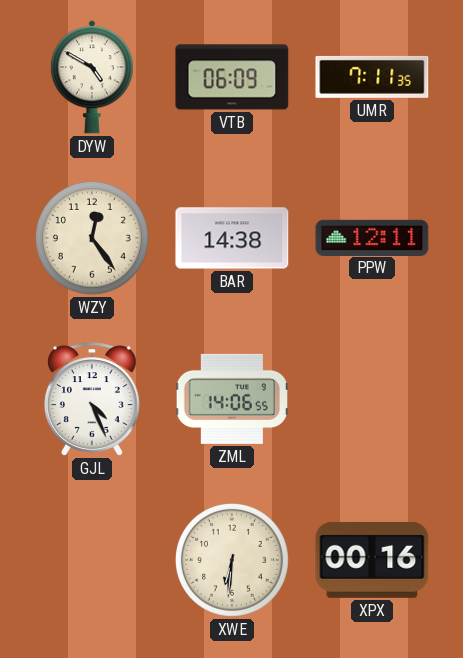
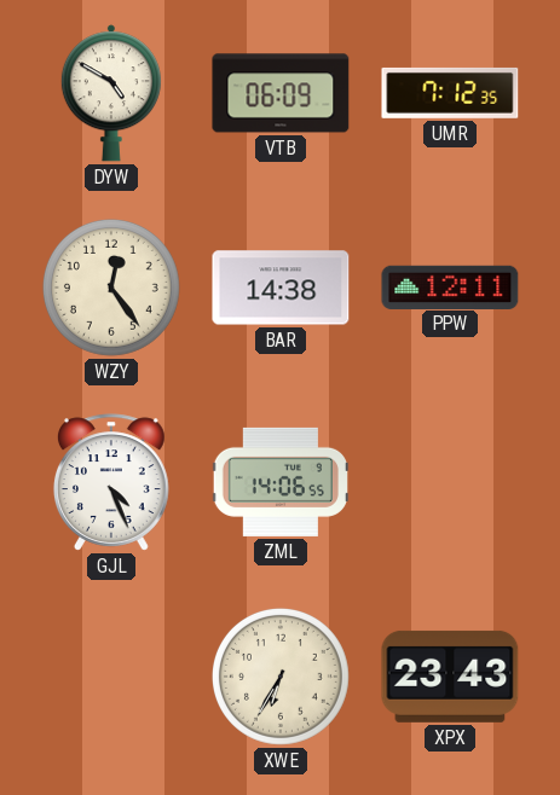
UMR: 7:11 -> 7:12
XWE: 6:31 -> 6:35
XPX: 00:16 -> 23:43
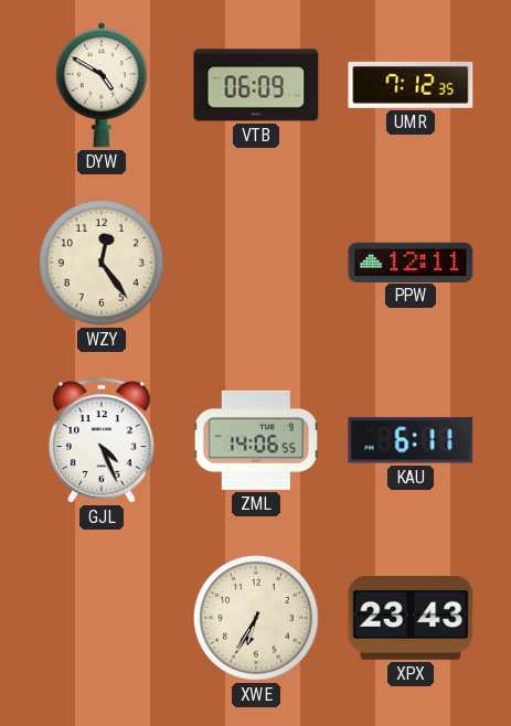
BAR: 14:38 -> none
KAU: none -> 6:11
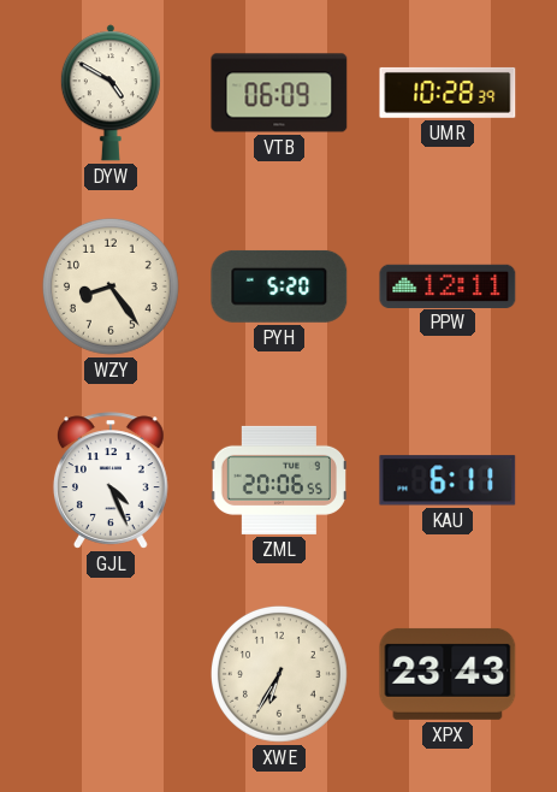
UMR: 7:12 -> 10:28
WZY: 12:24 -> 8:24
PYH: none -> 5:20
ZML: 14:06 -> 20:06
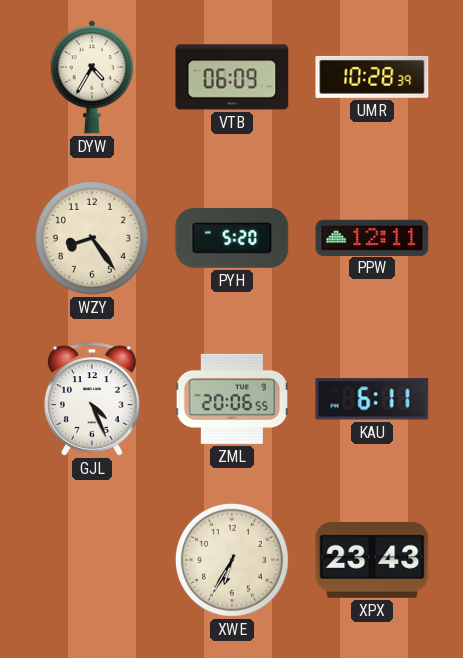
DYW: 4:50 -> 4:35
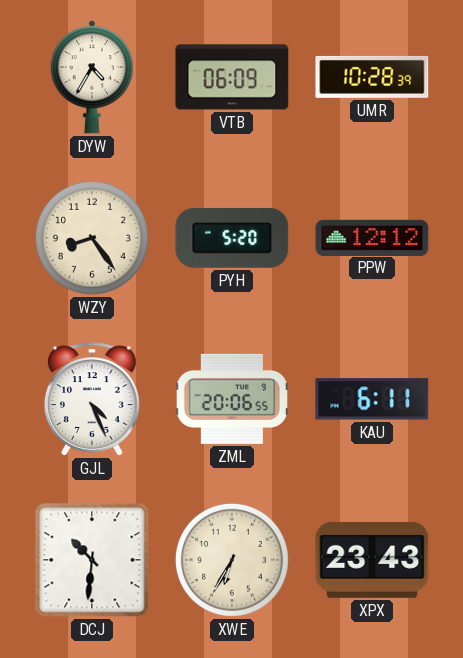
PPW: 12:11 -> 12:12
DCJ: none -> 10:31
